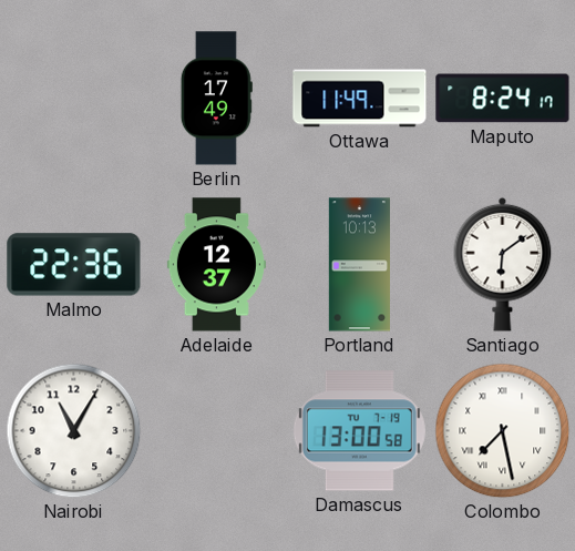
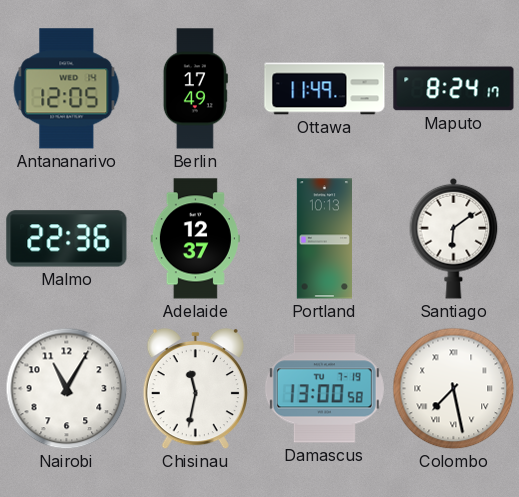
Antananarivo: none -> 12:05
Chisinau: none -> 11:32
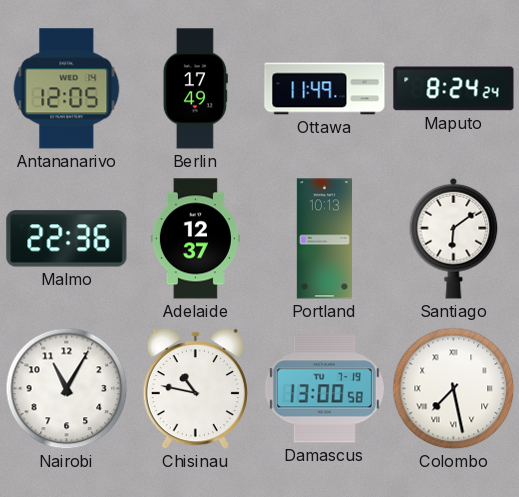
Maputo: 8:24:17 -> 8:24:24
Chisinau: 11:32 -> 10:47
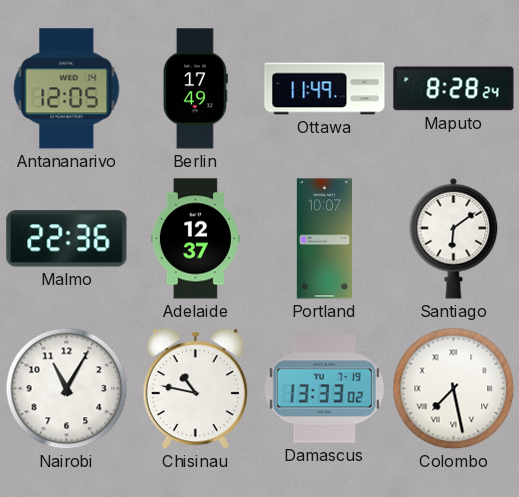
Maputo: 8:24 -> 8:28
Portland: 10:13 -> 10:07
Damascus: 13:00 -> 13:33
